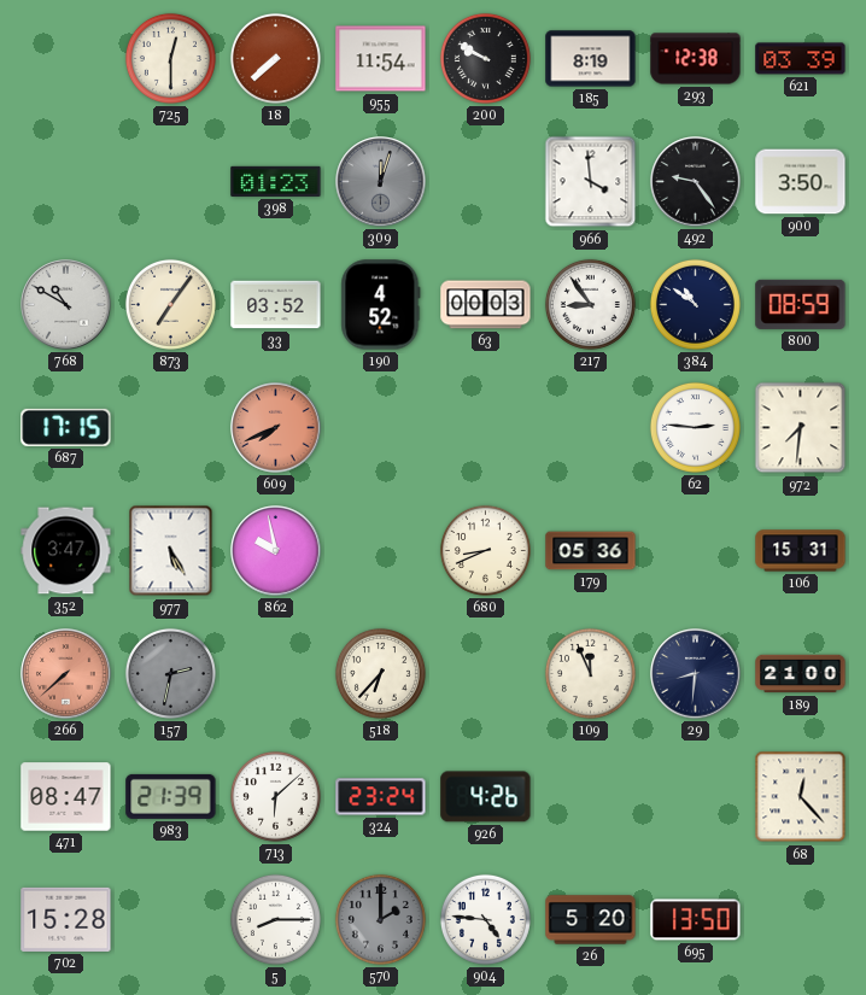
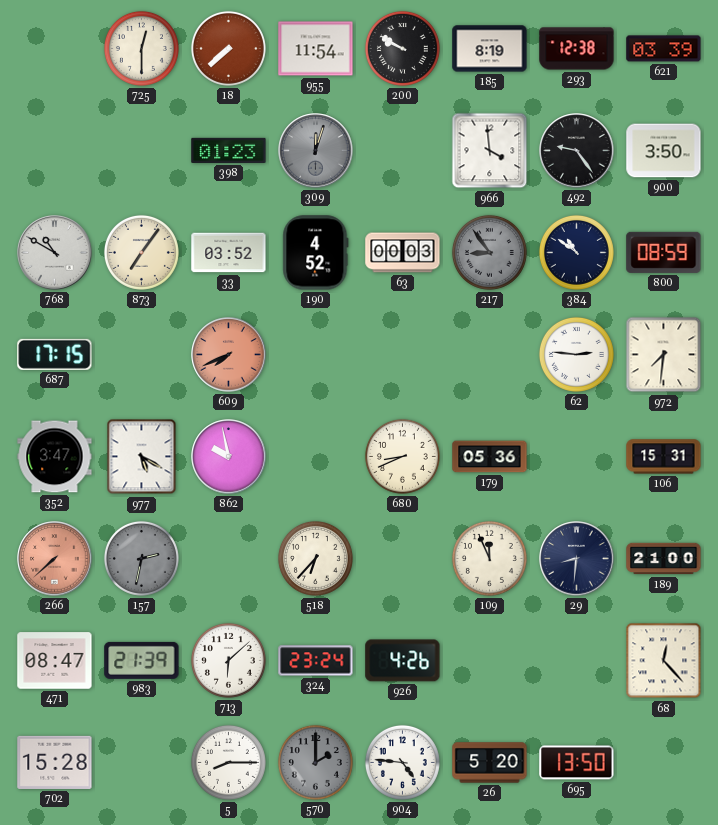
217 dial: white -> grey
977: 5:25 -> 5:20
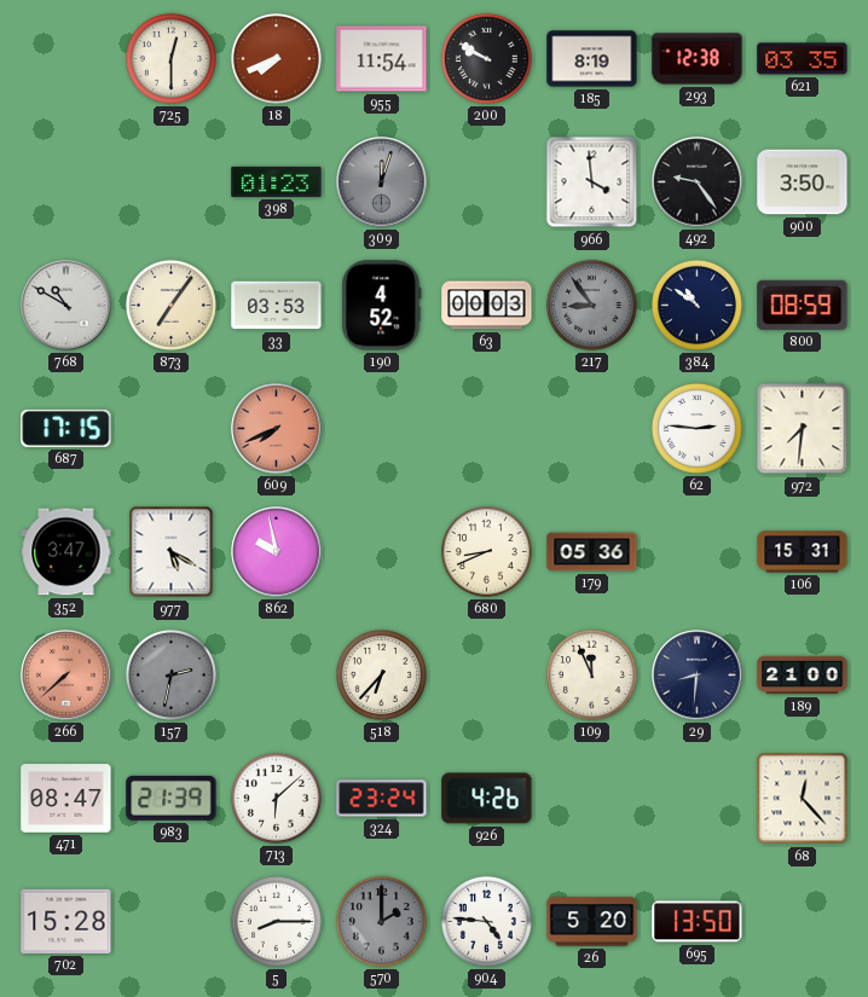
18: 7:38 -> 7:41
621: 03:39 -> 03:35
33: 03:52 -> 03:53
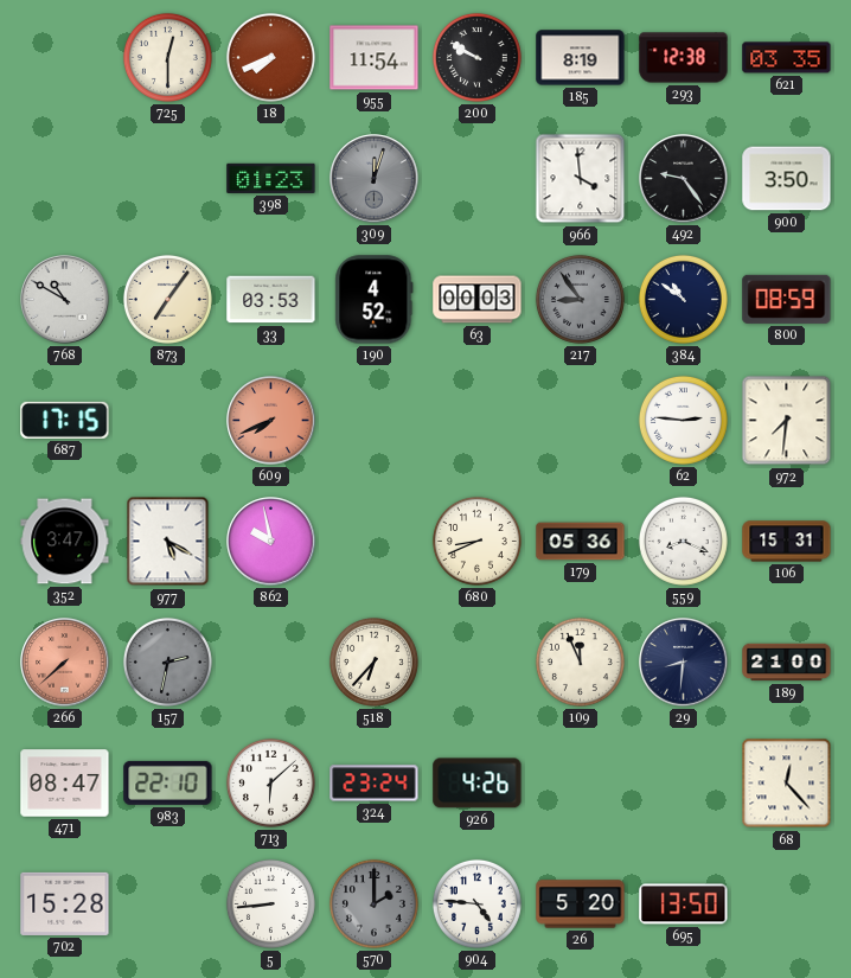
559: none -> 8:19
983: 21:39 -> 22:10
5: 8:15 -> 8:44
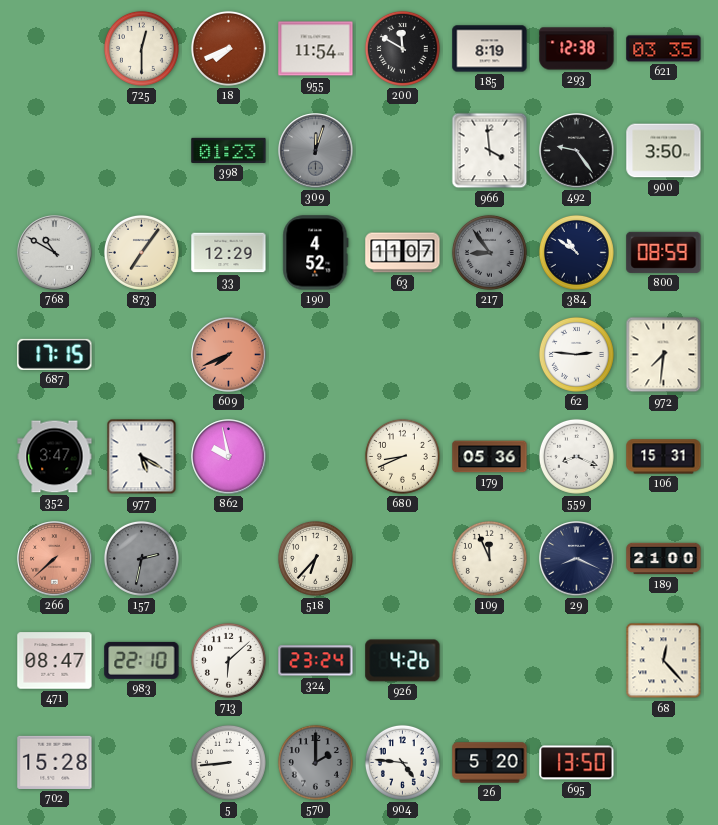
200: 9:50 -> 11:50
33: 03:53 -> 12:29
63: 00:03 -> 11:07
29: 8:31 -> 8:19
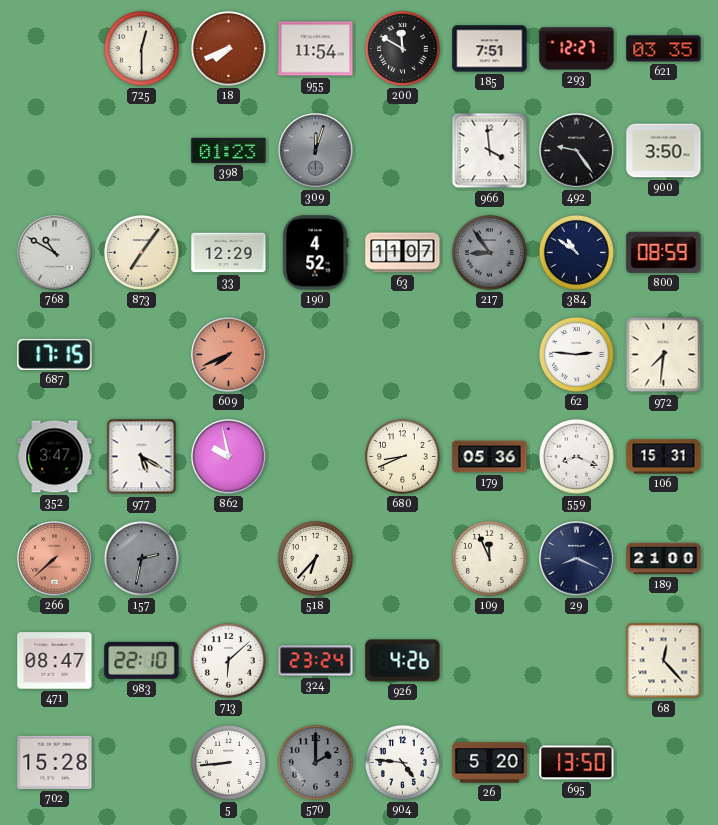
185: 8:19 -> 7:51
293: 12:38 -> 12:27
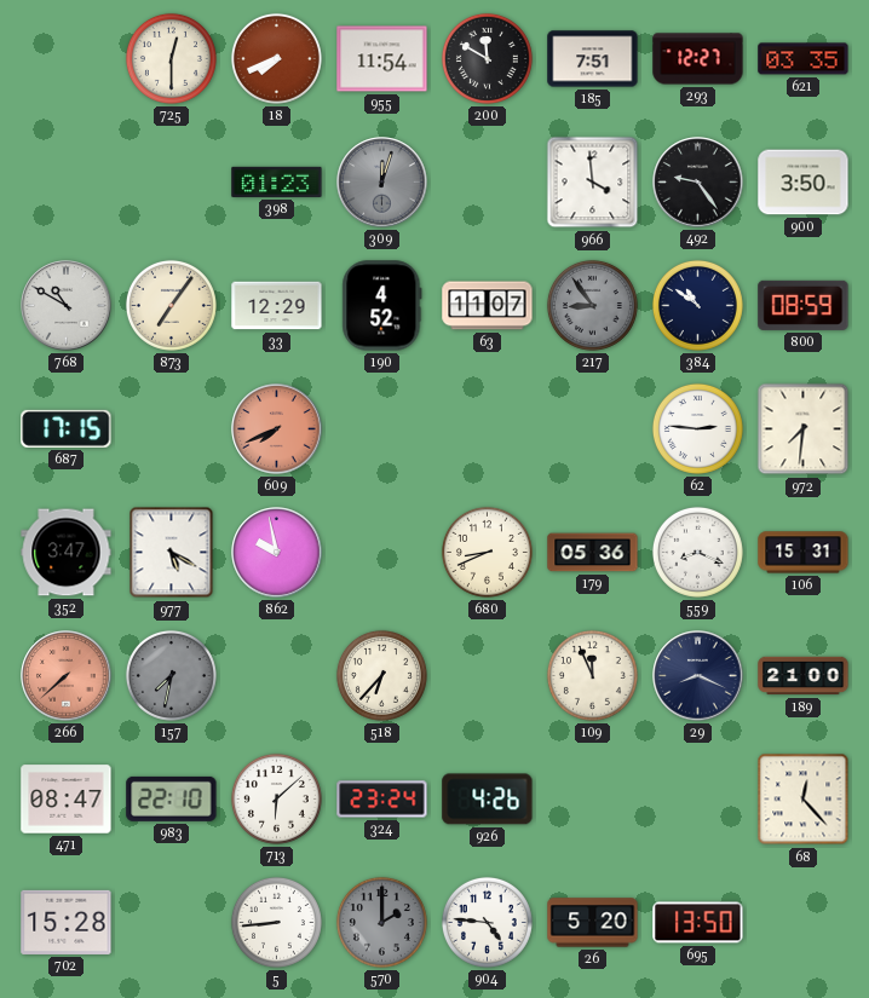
157: 2:32 -> 7:32
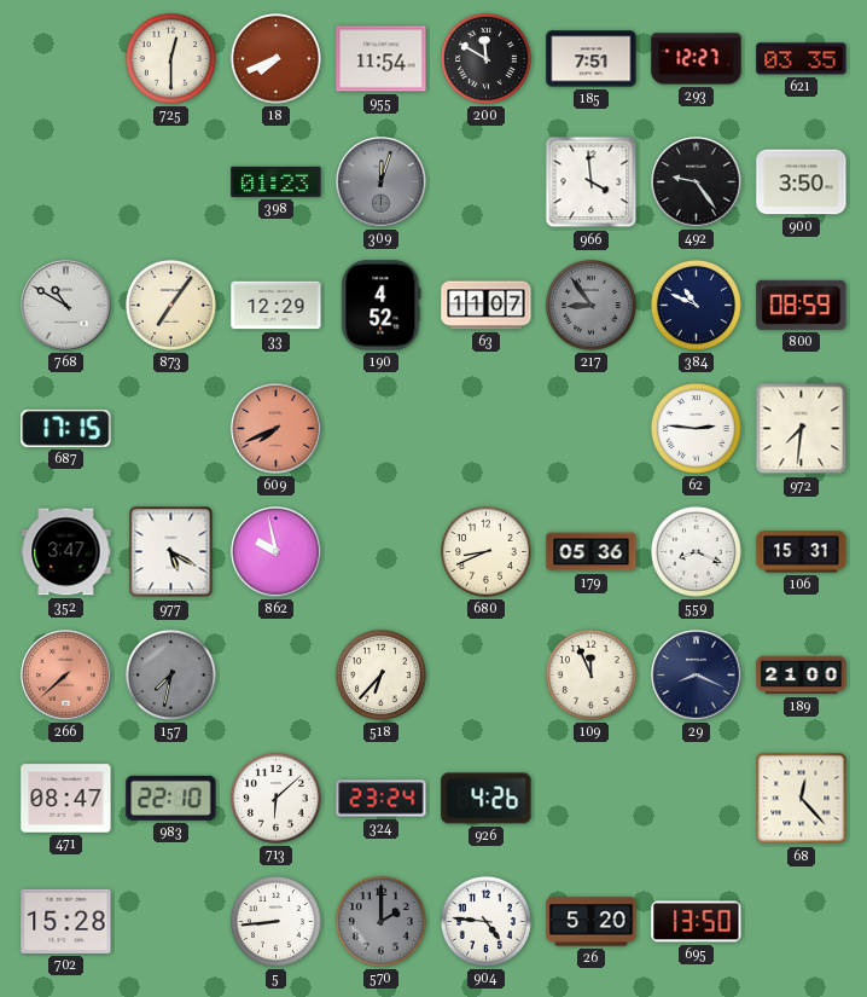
384: 10:51 -> 10:49
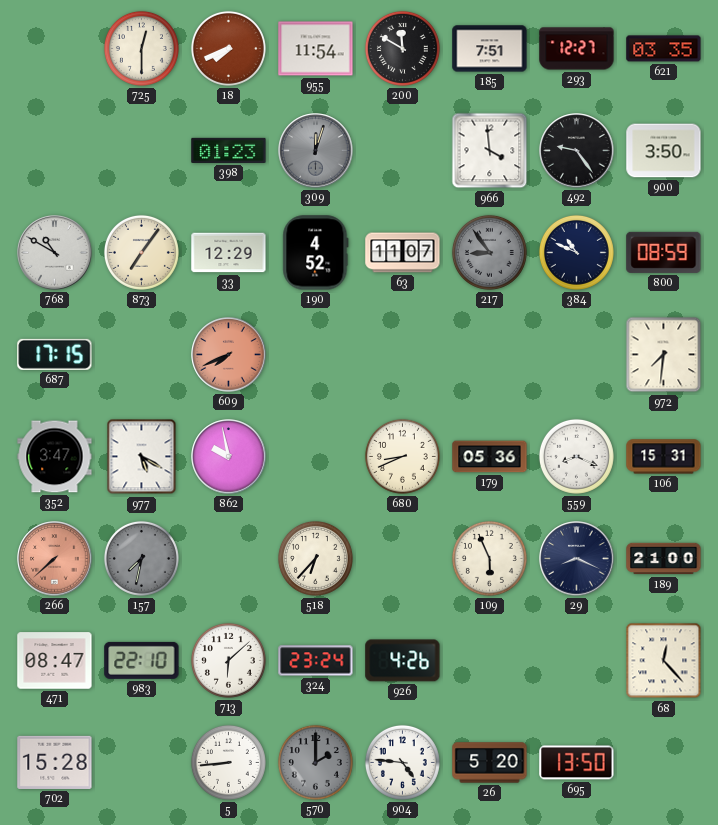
62: 2:46 -> none
109: 11:56 -> 5:56
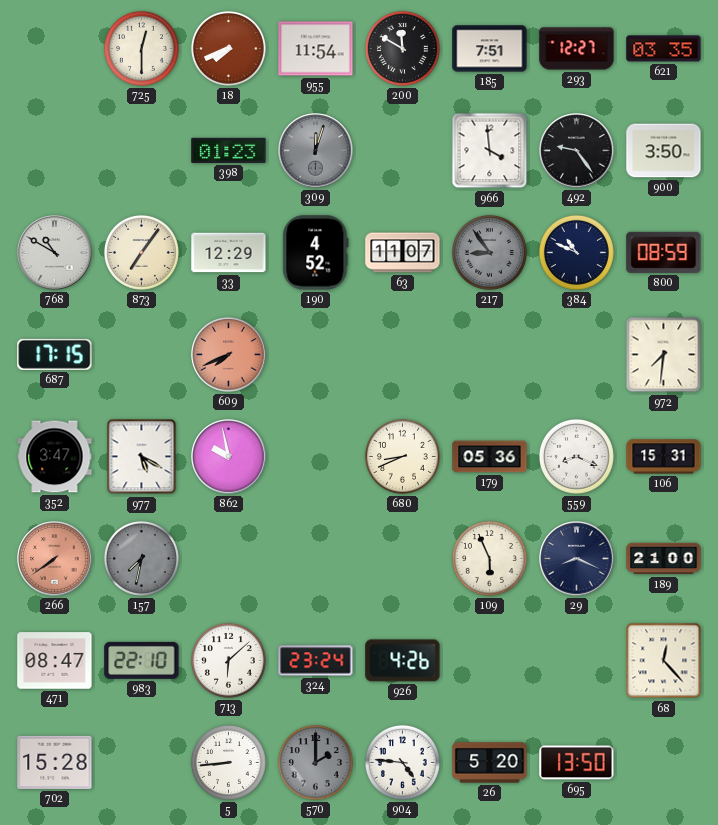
266: 7:38 -> 7:39
518: 6:37 -> none
